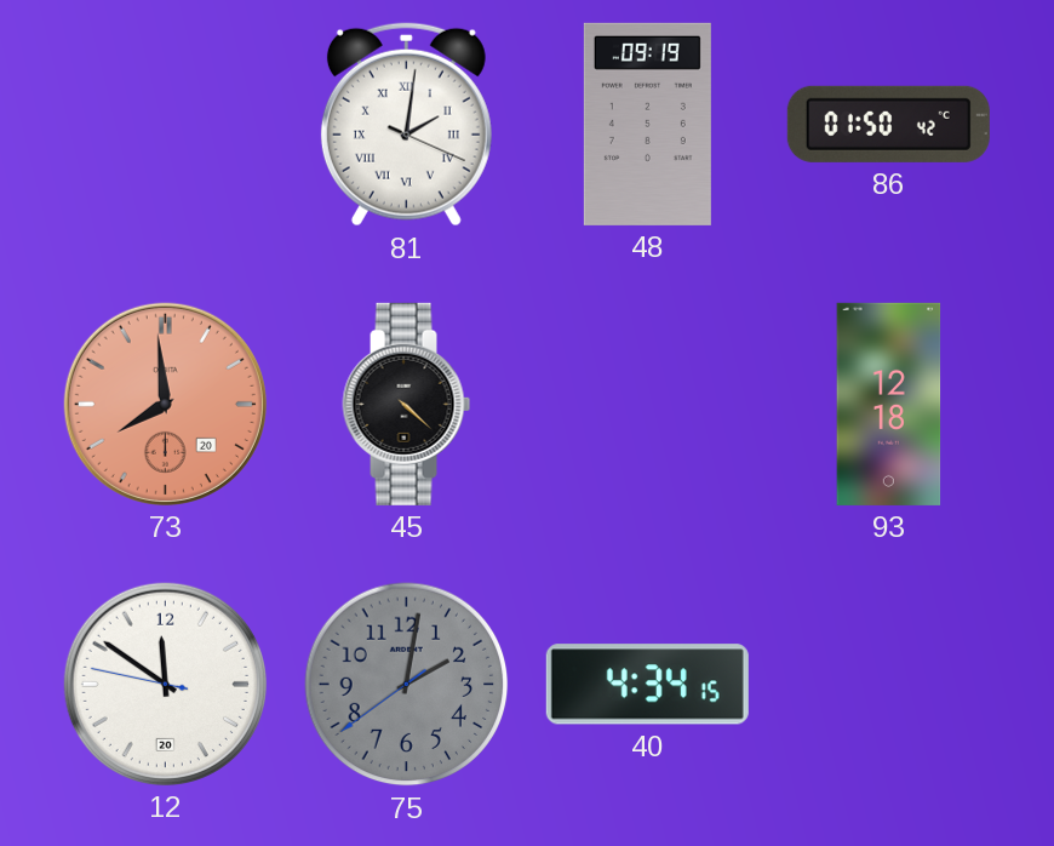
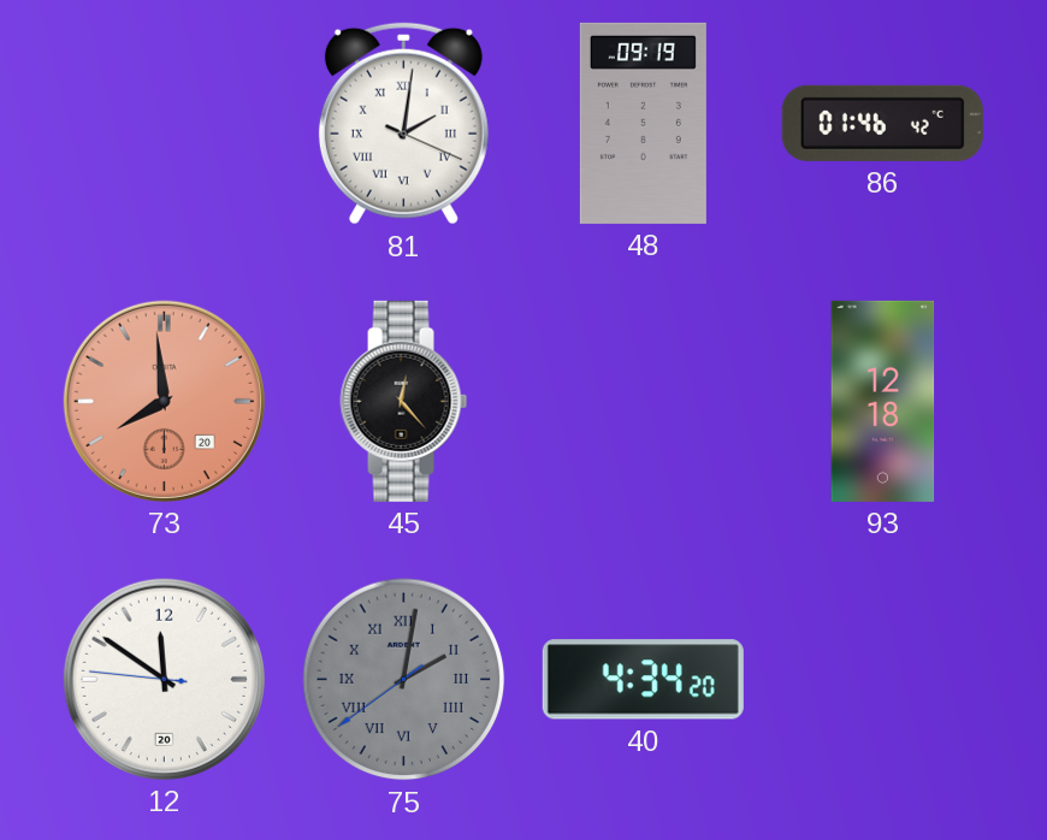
86: 01:50 -> 01:46
45: 4:22 -> 12:23
12: 11:50:47 -> 11:50:46
75 numerals: Arabic -> Roman
40: 4:34:15 -> 4:34:20
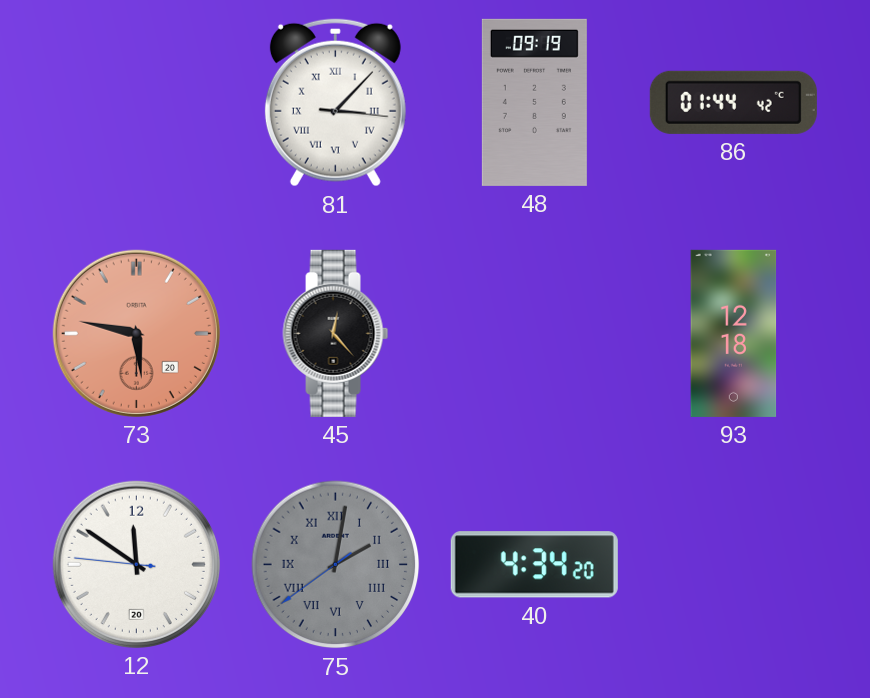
81: 2:01 -> 3:07
86: 01:46 -> 01:44
73: 7:59 -> 5:47
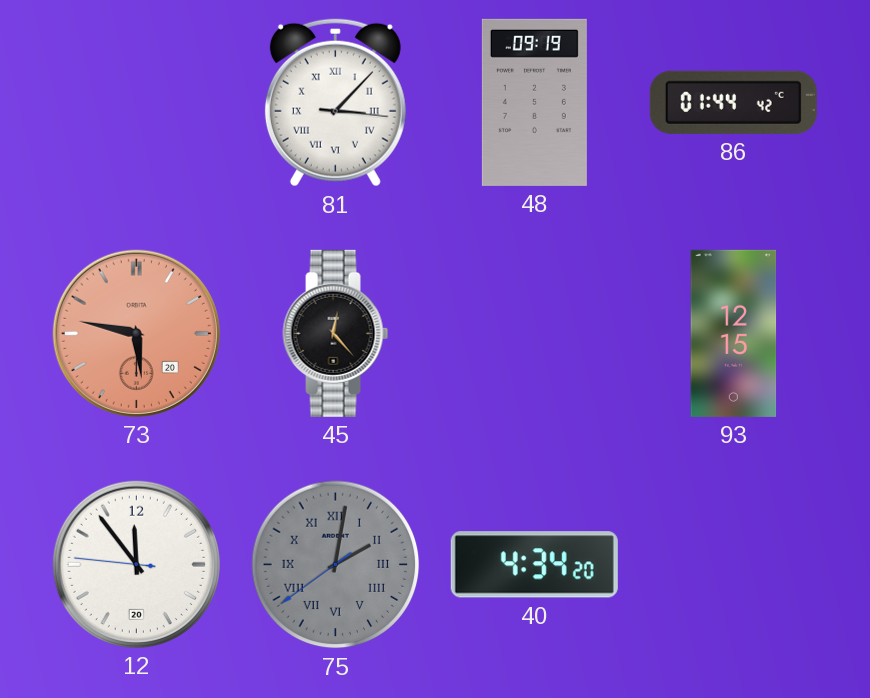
93: 12:18 -> 12:15
12: 11:50 -> 11:53
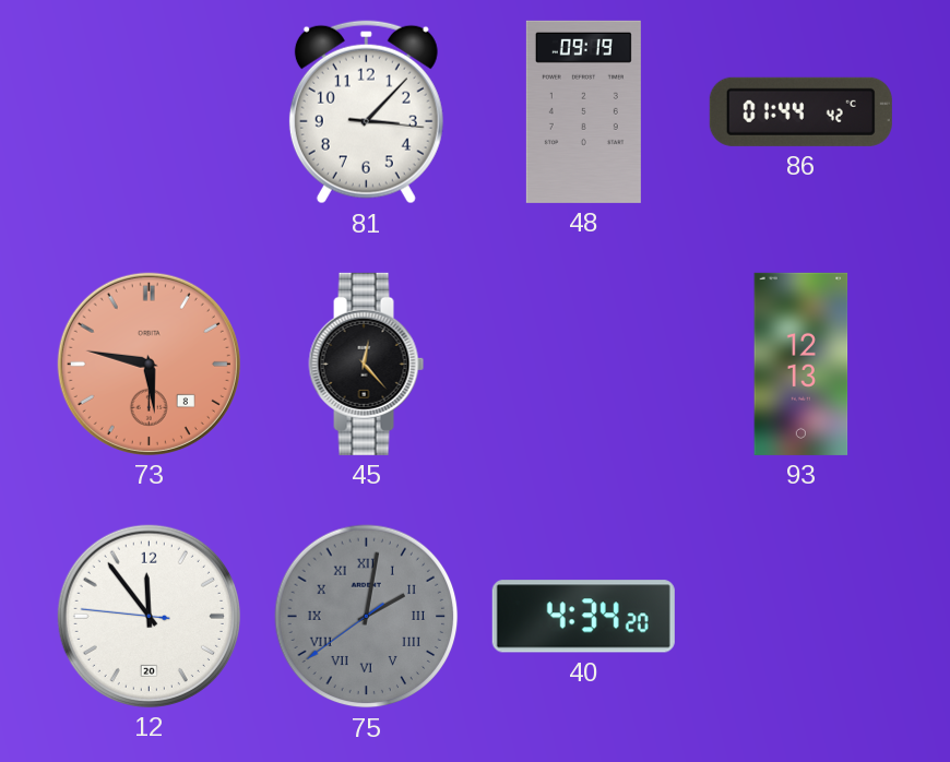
81 numerals: Roman -> Arabic
73 date: 20 -> 8
93: 12:15 -> 12:13
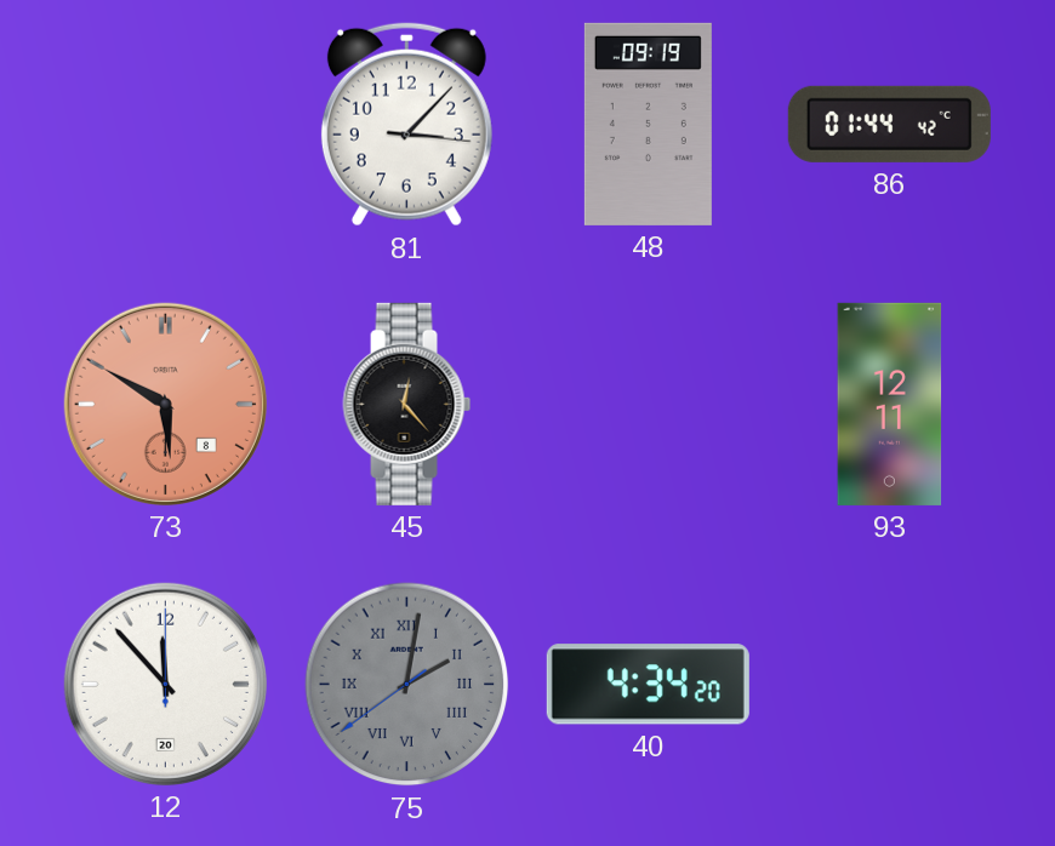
73: 5:47 -> 5:50
93: 12:13 -> 12:11
12: 11:53:46 -> 11:53:00
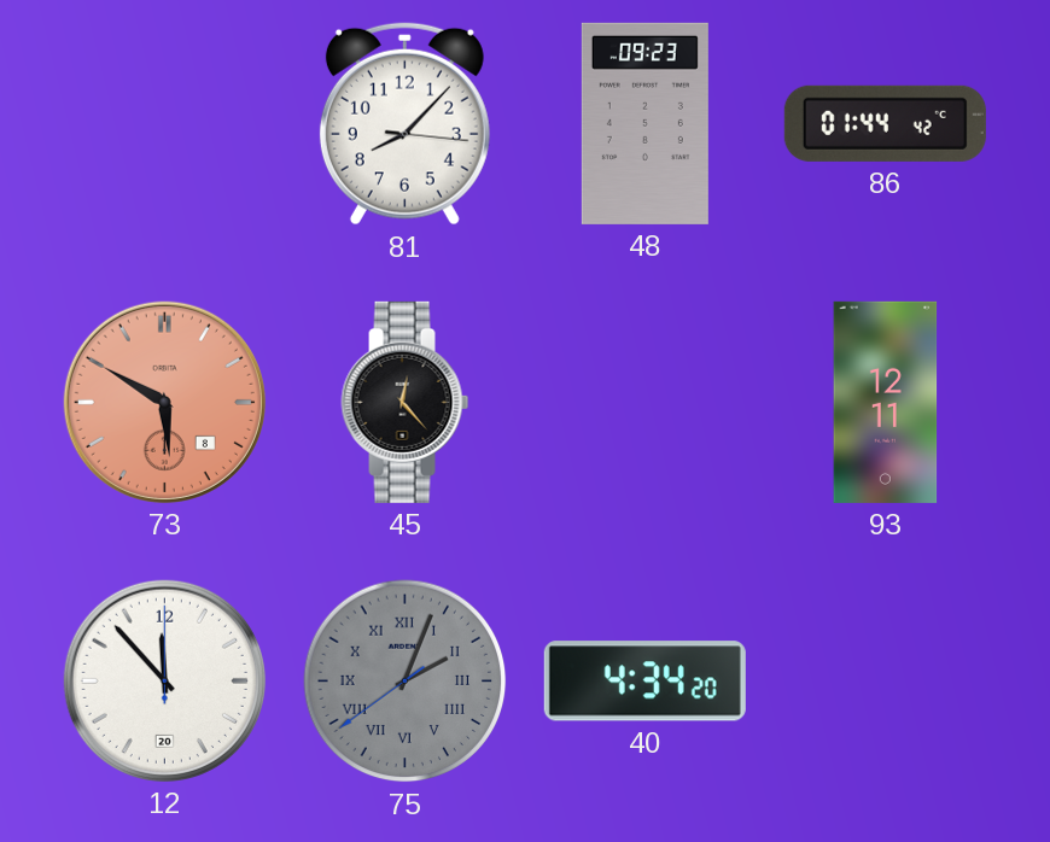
81: 3:07 -> 8:07
48: 09:19 -> 09:23
75: 2:01 -> 2:03
